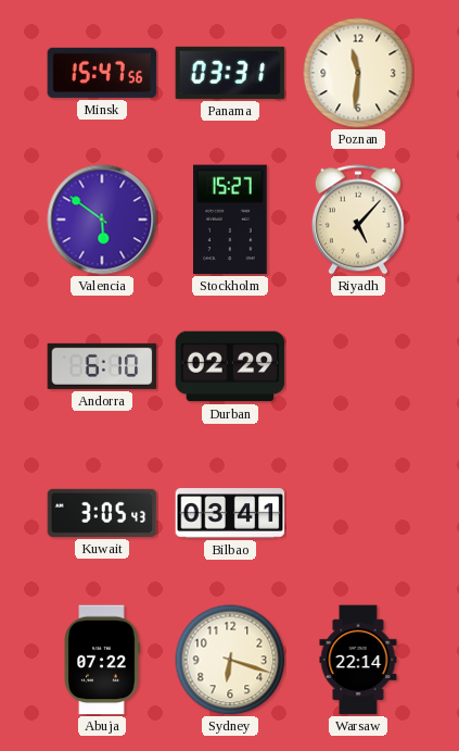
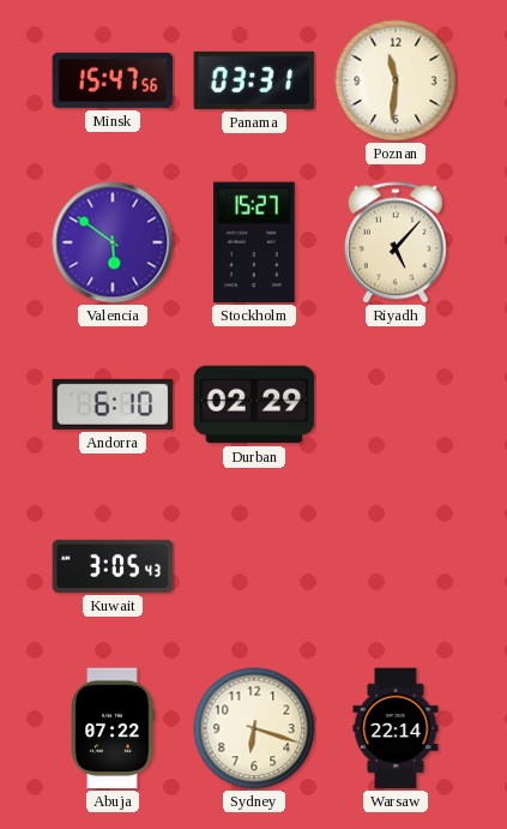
Bilbao: 03:41 -> none
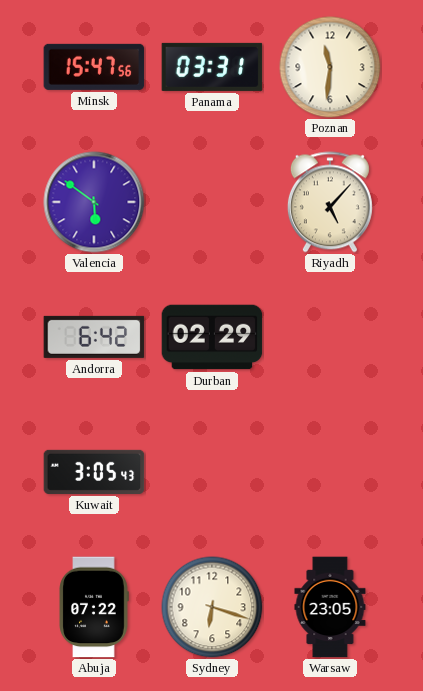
Stockholm: 15:27 -> none
Andorra: 6:10 -> 6:42
Warsaw: 22:14 -> 23:05
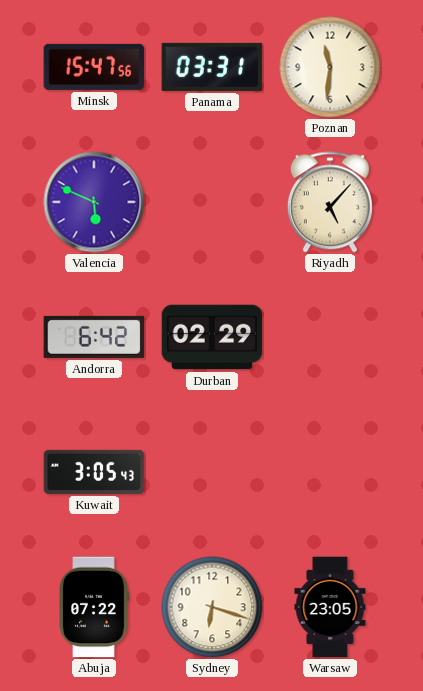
Valencia: 5:51 -> 5:49
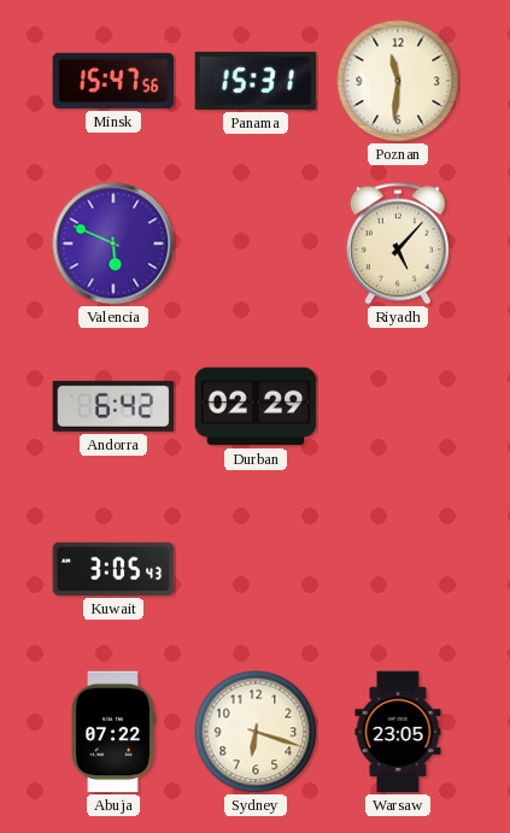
Panama: 03:31 -> 15:31
